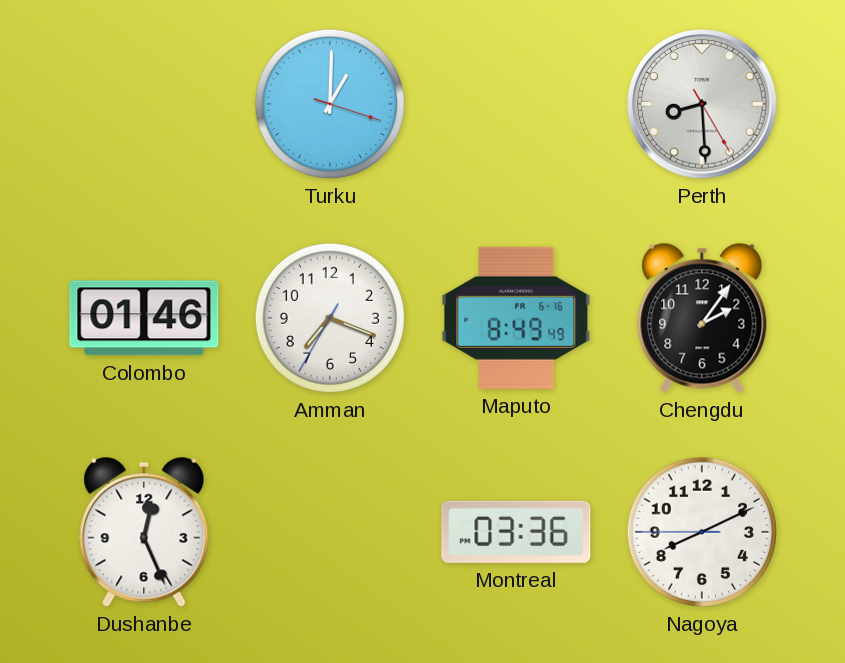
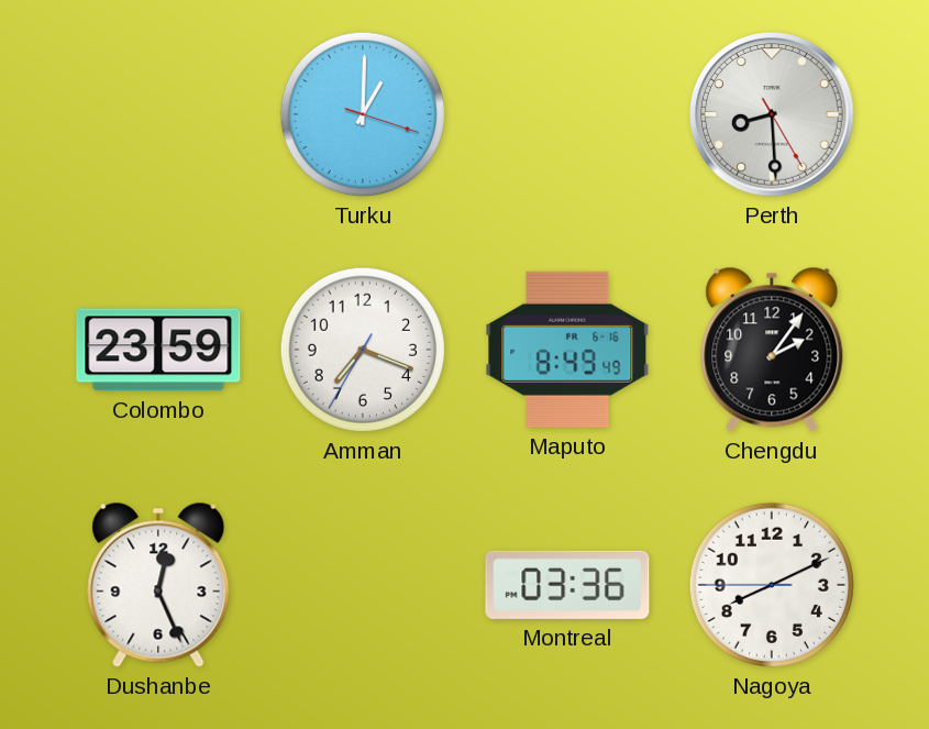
Colombo: 01:46 -> 23:59
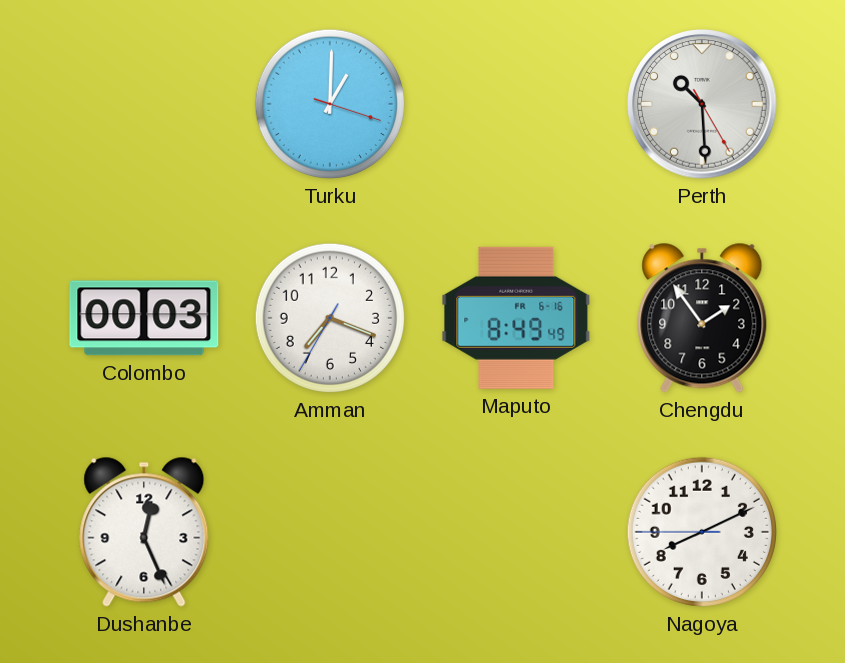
Perth: 8:29 -> 10:29
Colombo: 23:59 -> 00:03
Chengdu: 2:06 -> 1:54
Montreal: 03:36 -> none
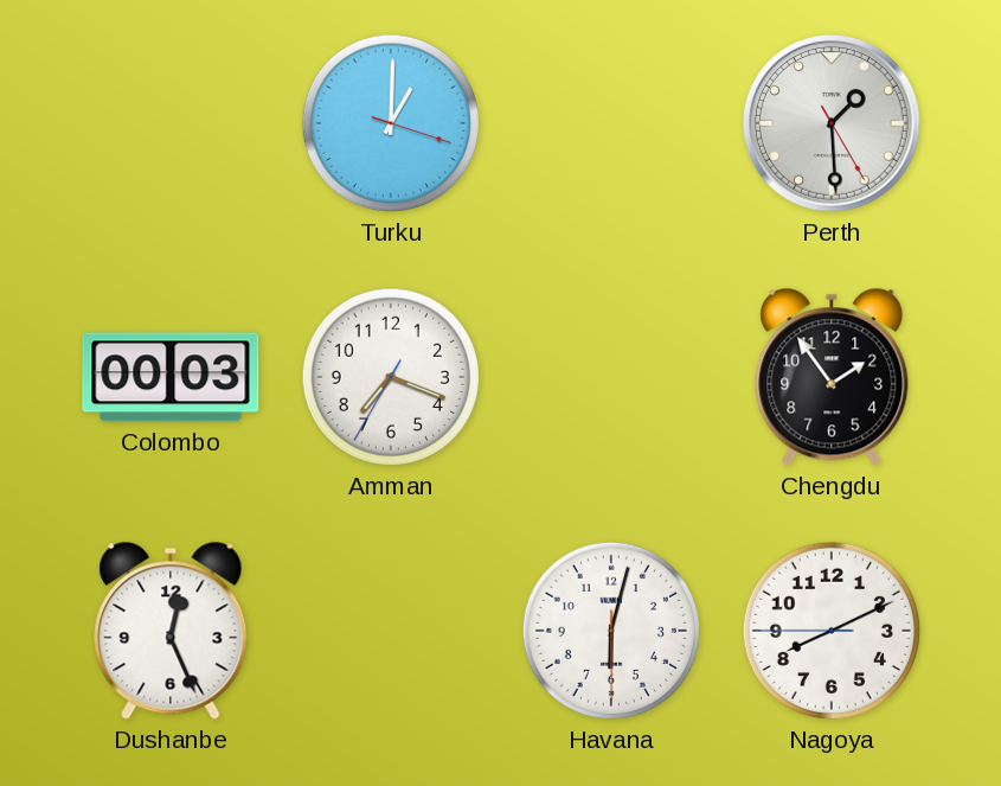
Perth: 10:29 -> 1:29
Maputo: 8:49 -> none
Havana: none -> 6:02
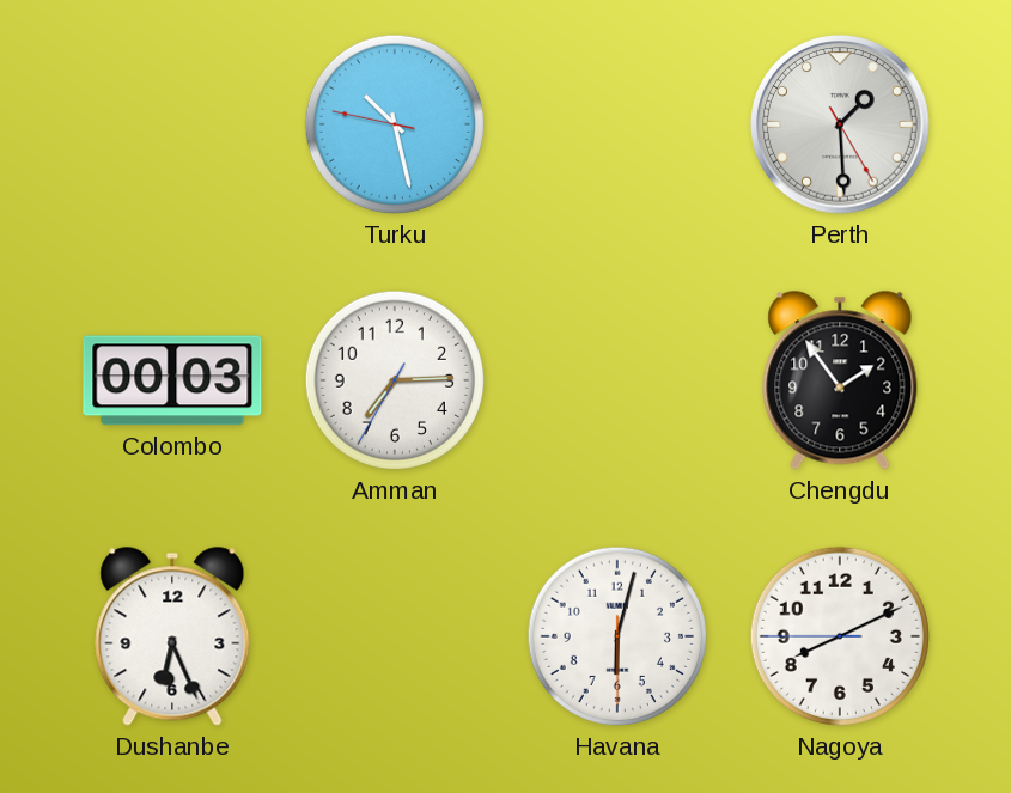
Turku: 1:00 -> 10:27
Amman: 7:18 -> 7:14
Dushanbe: 12:26 -> 6:26
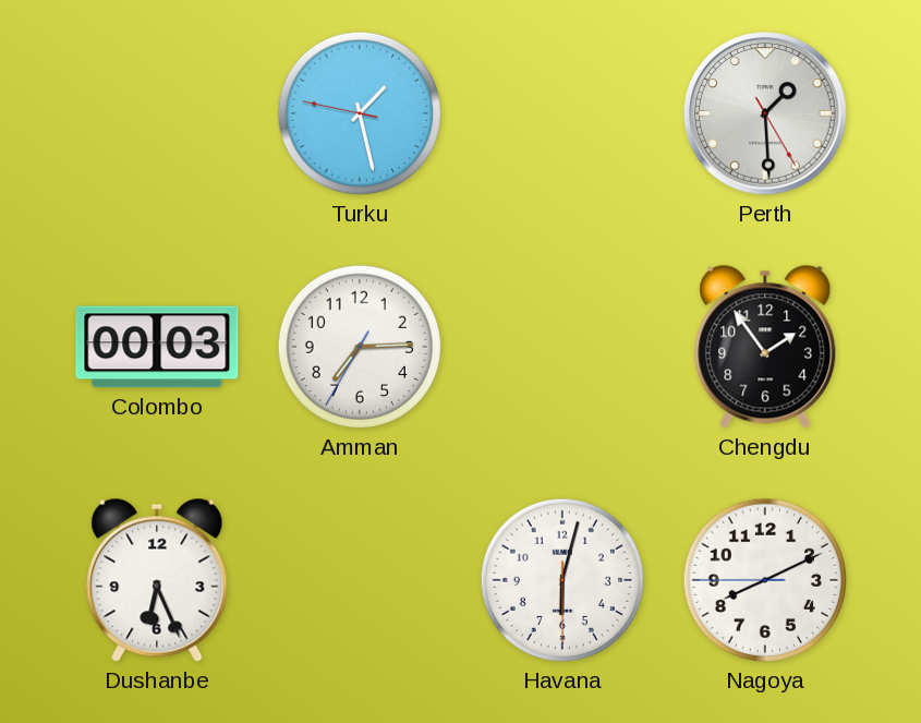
Turku: 10:27 -> 1:27
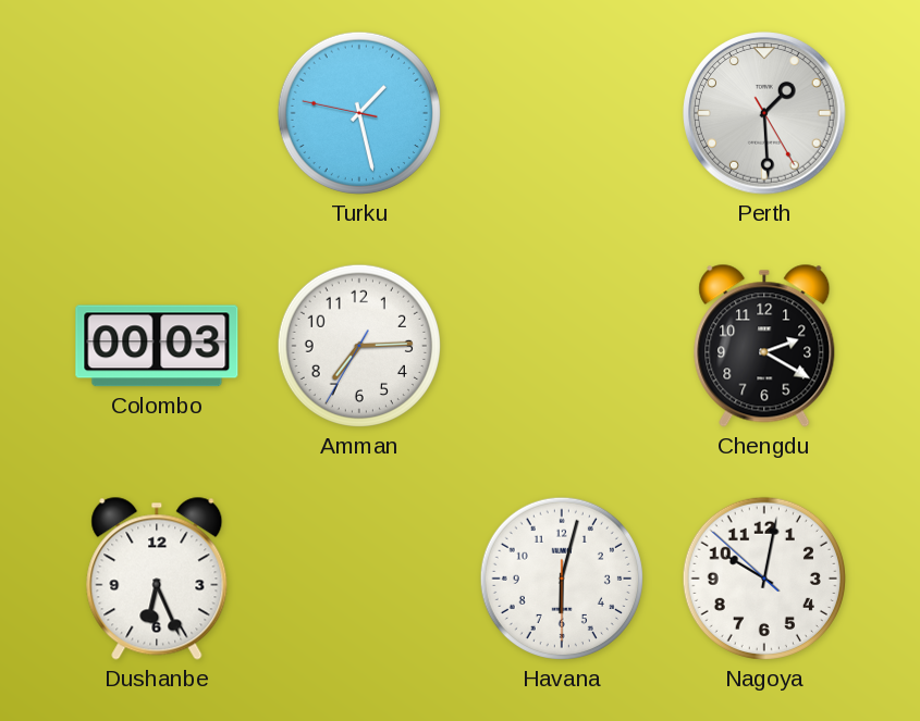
Chengdu: 1:54 -> 2:20
Nagoya: 8:10 -> 10:01
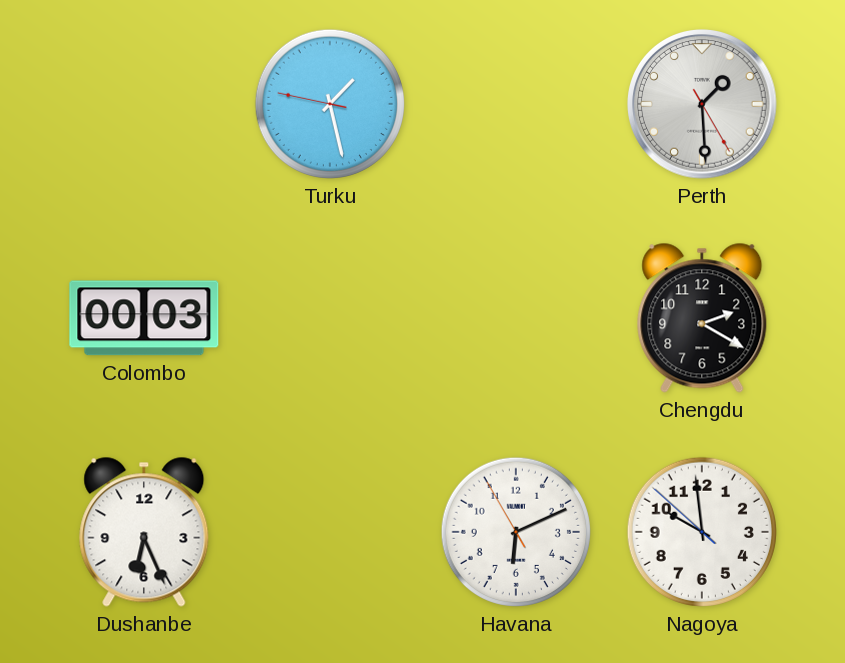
Amman: 7:14 -> none
Havana: 6:02 -> 6:10
Nagoya: 10:01 -> 9:58
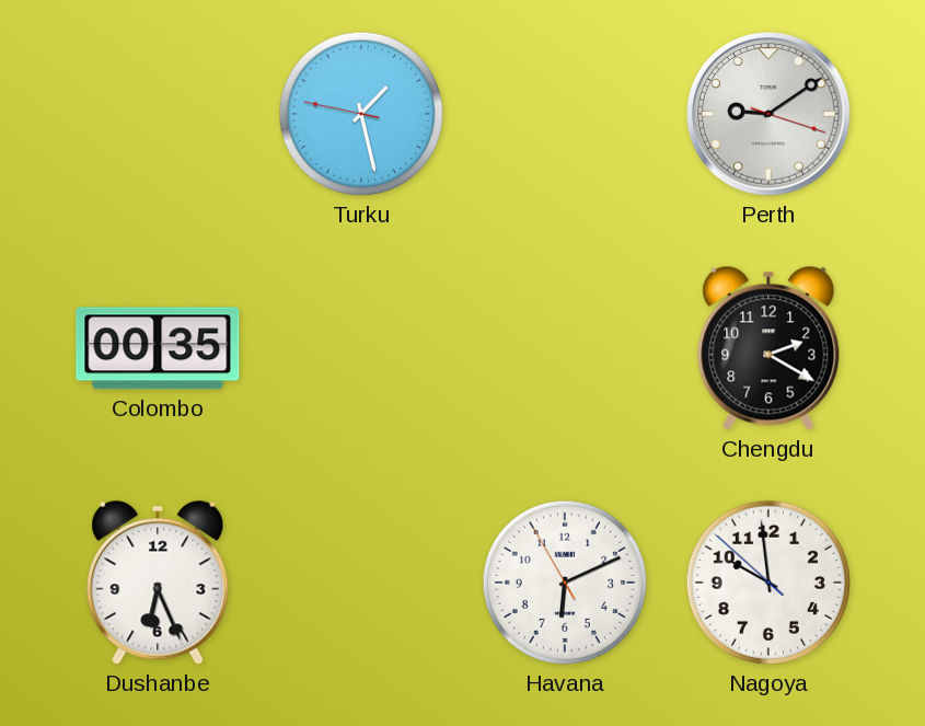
Perth: 1:29 -> 9:09
Colombo: 00:03 -> 00:35
